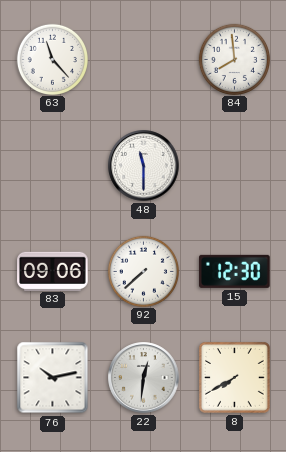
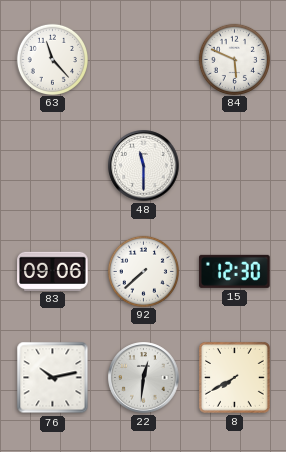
84: 7:59 -> 5:49
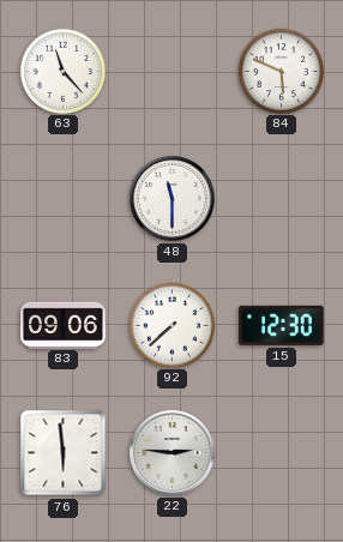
76: 10:13 -> 5:59
22: 12:31 -> 2:46
8: 7:40 -> none
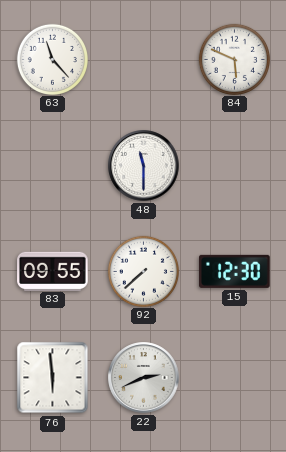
83: 09:06 -> 09:55
22: 2:46 -> 2:41
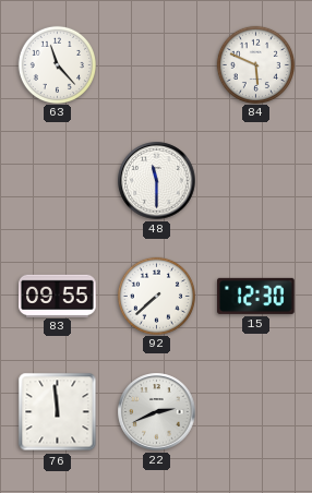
76: 5:59 -> 11:59
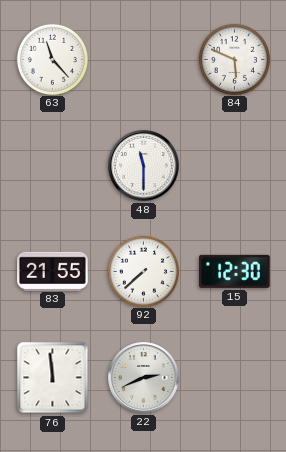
83: 09:55 -> 21:55
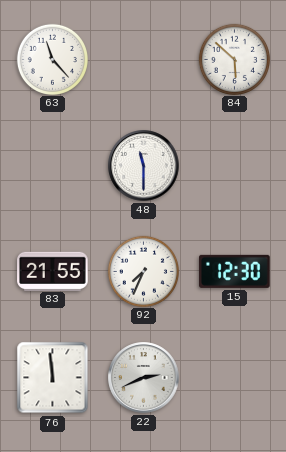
84: 5:49 -> 5:52
92: 7:38 -> 7:34
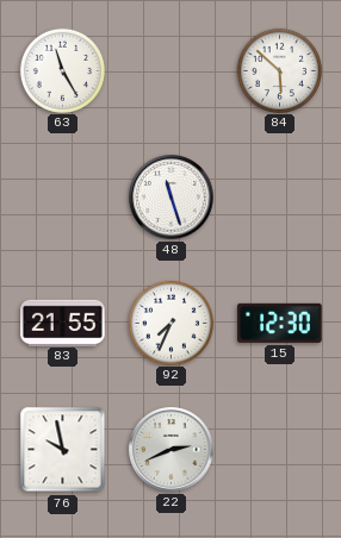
63: 11:23 -> 11:25
48: 11:30 -> 11:27
76: 11:59 -> 9:58
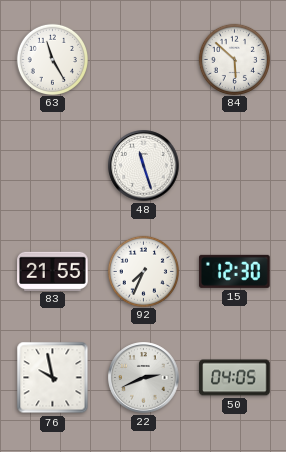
50: none -> 04:05
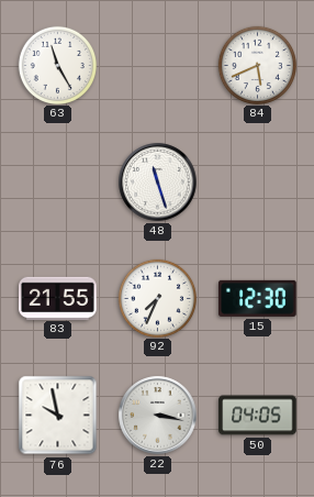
84: 5:52 -> 5:41
22: 2:41 -> 3:17
